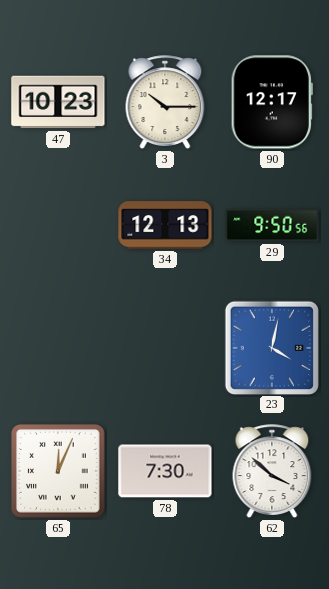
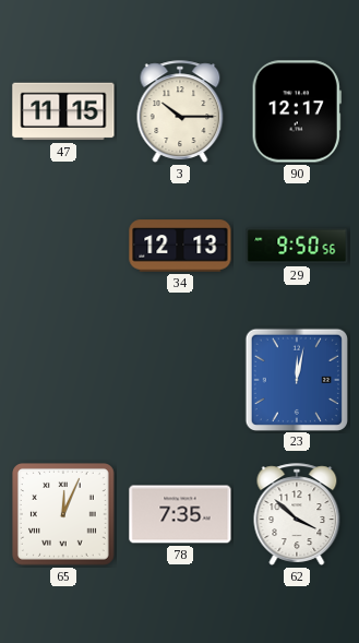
47: 10:23 -> 11:15
23: 4:02 -> 12:02
78: 7:30 -> 7:35
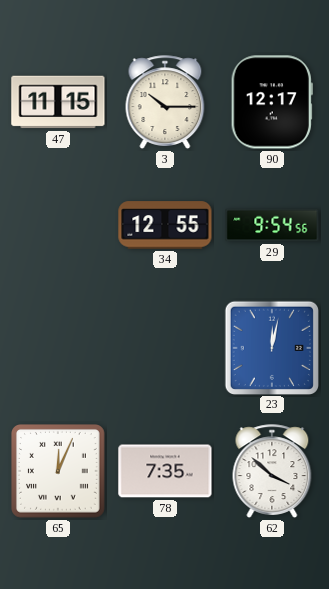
34: 12:13 -> 12:55
29: 9:50 -> 9:54
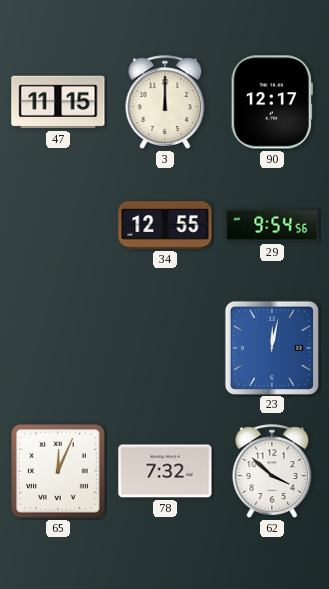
3: 10:15 -> 12:00
78: 7:35 -> 7:32
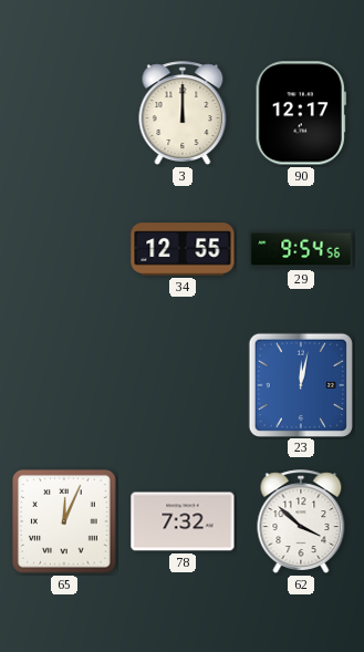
47: 11:15 -> none
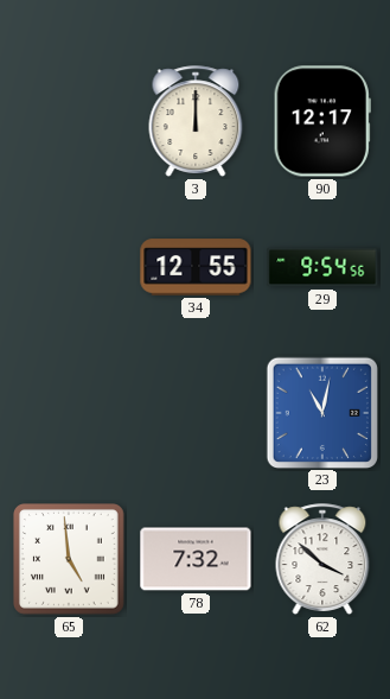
23: 12:02 -> 11:02
65: 12:04 -> 4:59
